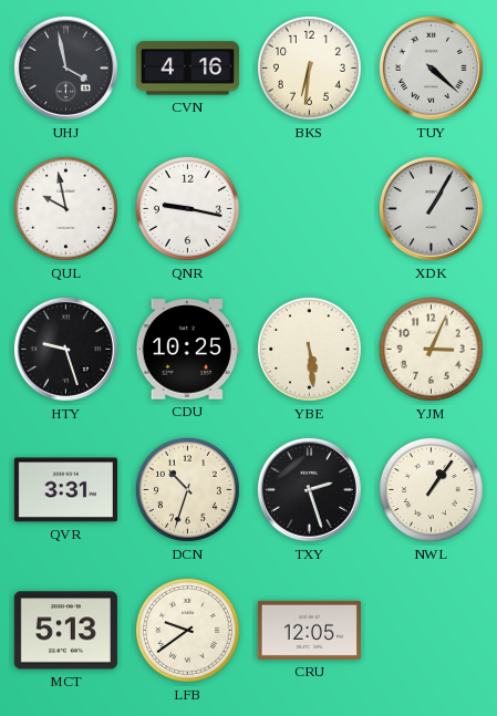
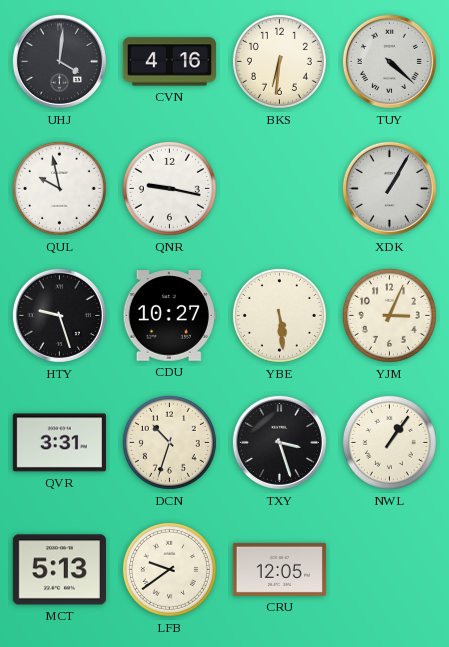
UHJ: 3:58 -> 4:01
CDU: 10:25 -> 10:27
TXY: 2:27 -> 3:27
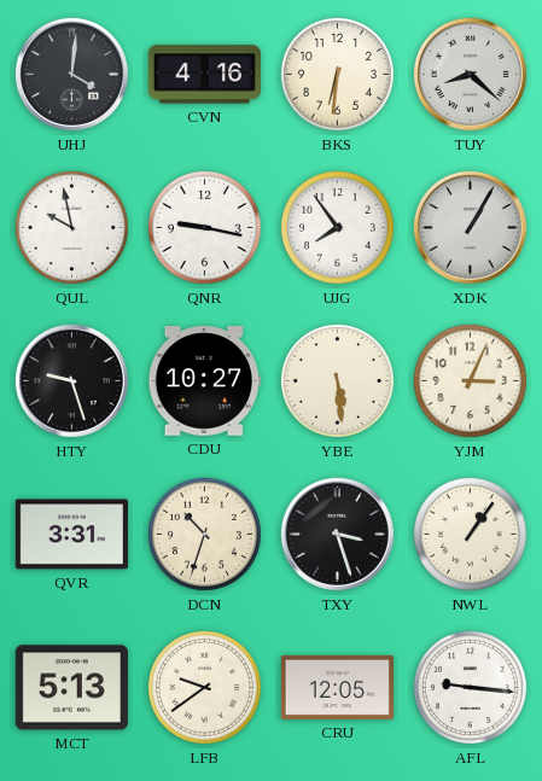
TUY: 4:22 -> 8:22
UJG: none -> 7:54
AFL: none -> 9:16
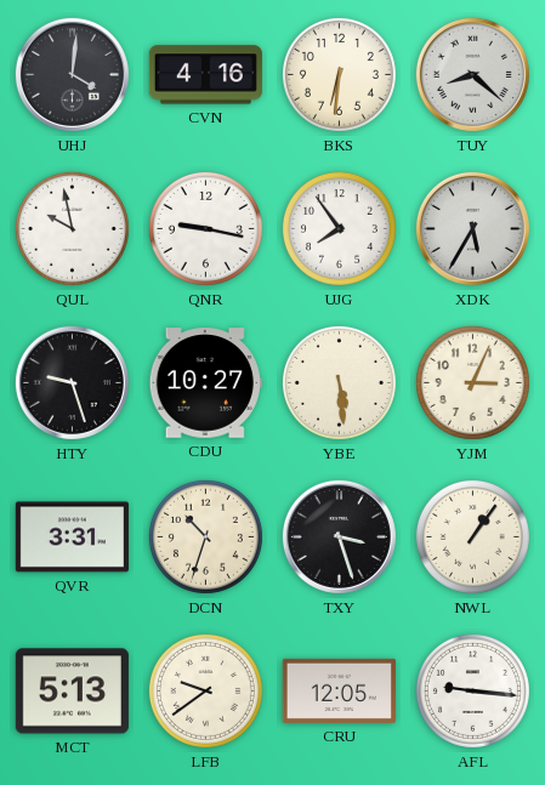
XDK: 1:05 -> 5:35
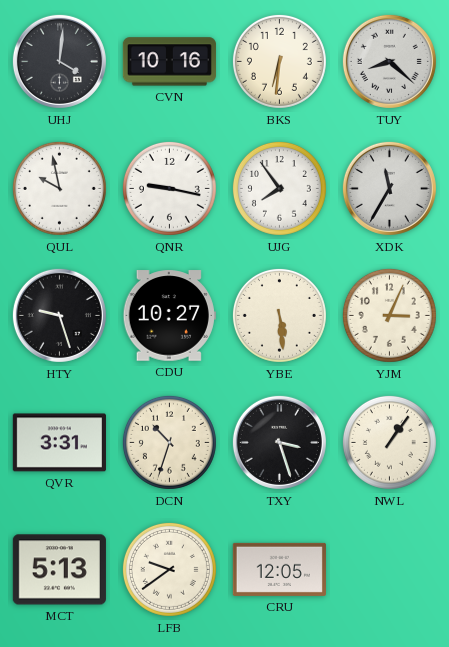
CVN: 4:16 -> 10:16
XDK: 5:35 -> 11:35
AFL: 9:16 -> none
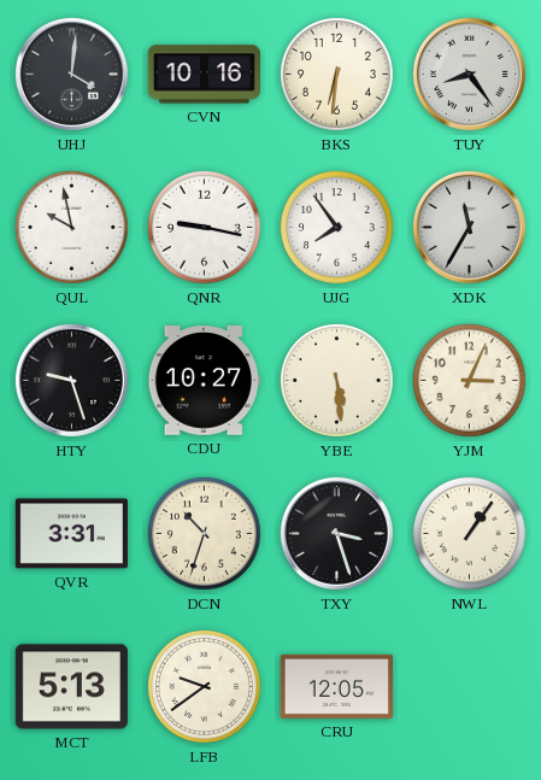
TUY: 8:22 -> 8:24
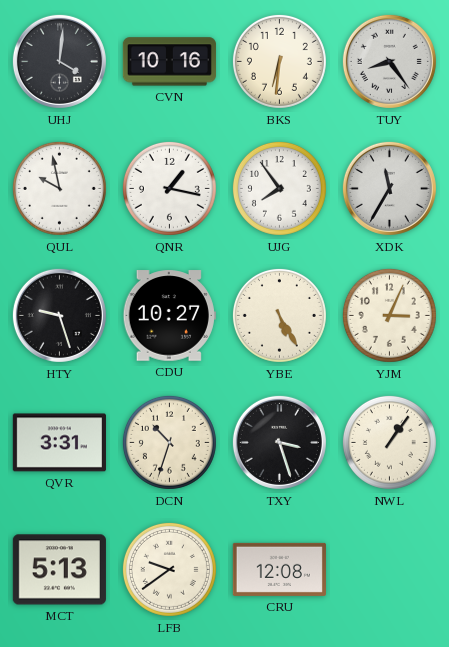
QNR: 9:17 -> 1:17
YBE: 5:29 -> 5:25
CRU: 12:05 -> 12:08
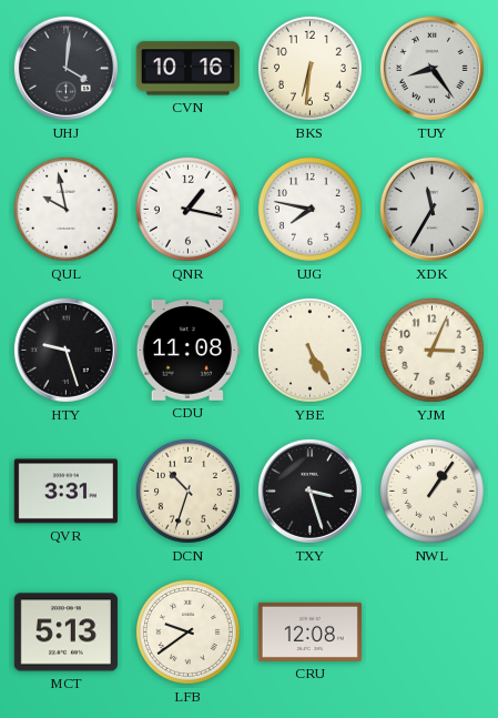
UJG: 7:54 -> 7:47
CDU: 10:27 -> 11:08
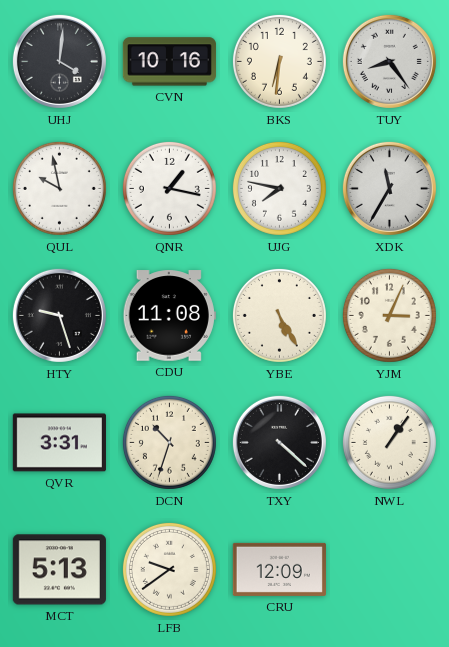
TXY: 3:27 -> 4:22
CRU: 12:08 -> 12:09
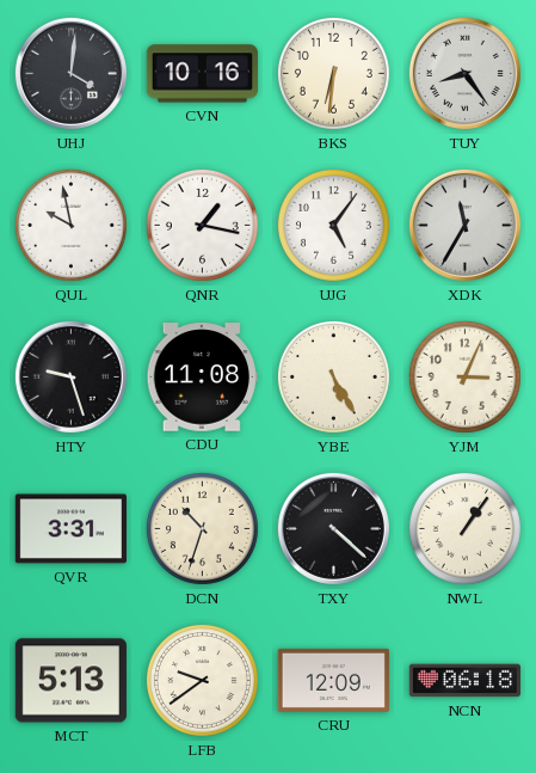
UJG: 7:47 -> 5:06
NCN: none -> 06:18
